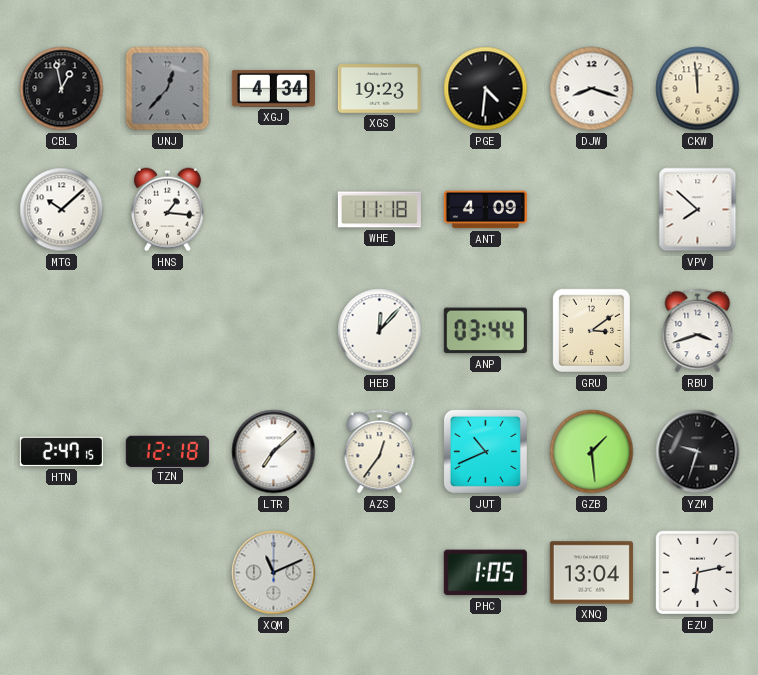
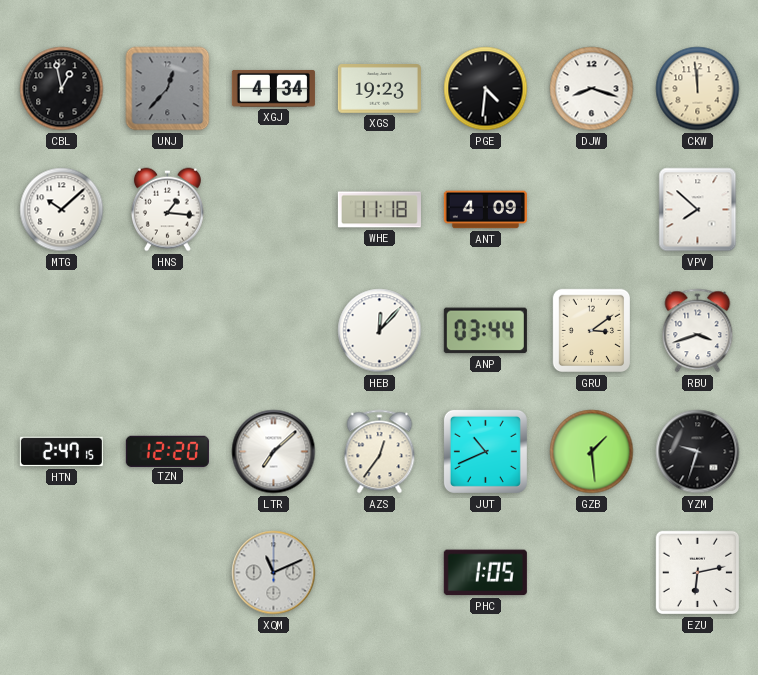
TZN: 12:18 -> 12:20
XNQ: 13:04 -> none
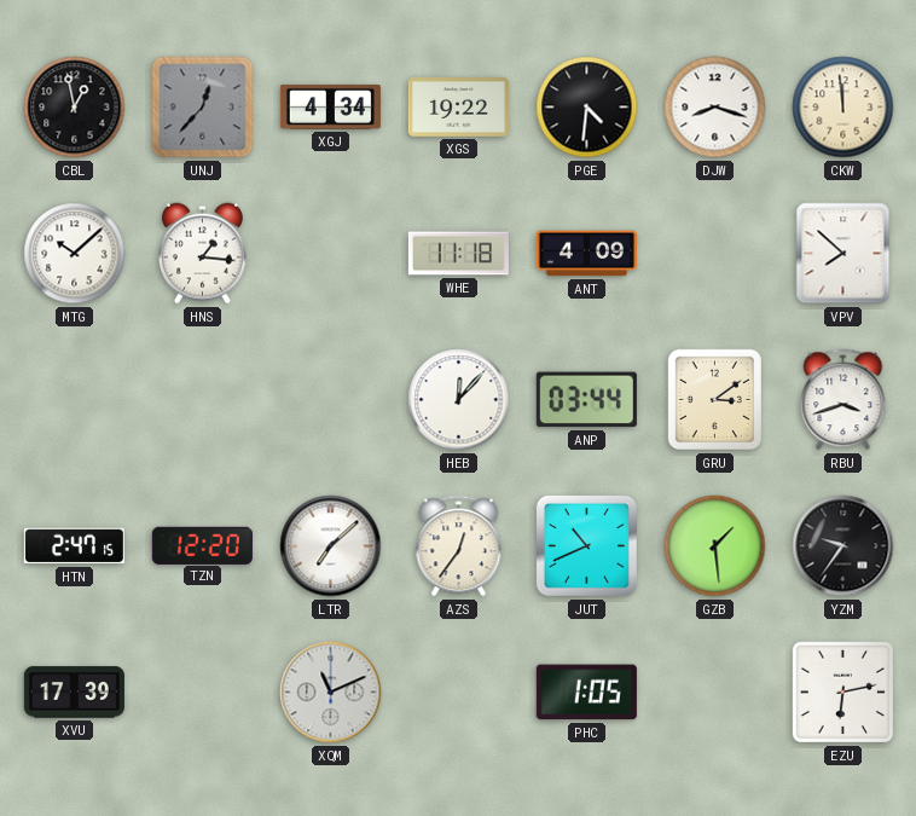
XGS: 19:23 -> 19:22
YZM: 9:33 -> 9:36
XVU: none -> 17:39
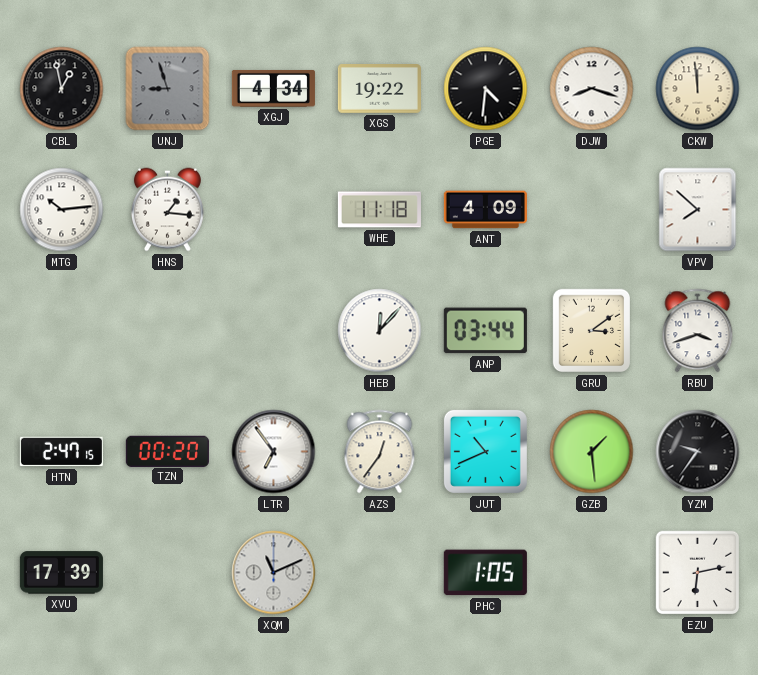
UNJ: 12:37 -> 8:57
MTG: 10:08 -> 10:14
TZN: 12:20 -> 00:20
LTR: 7:08 -> 6:54
